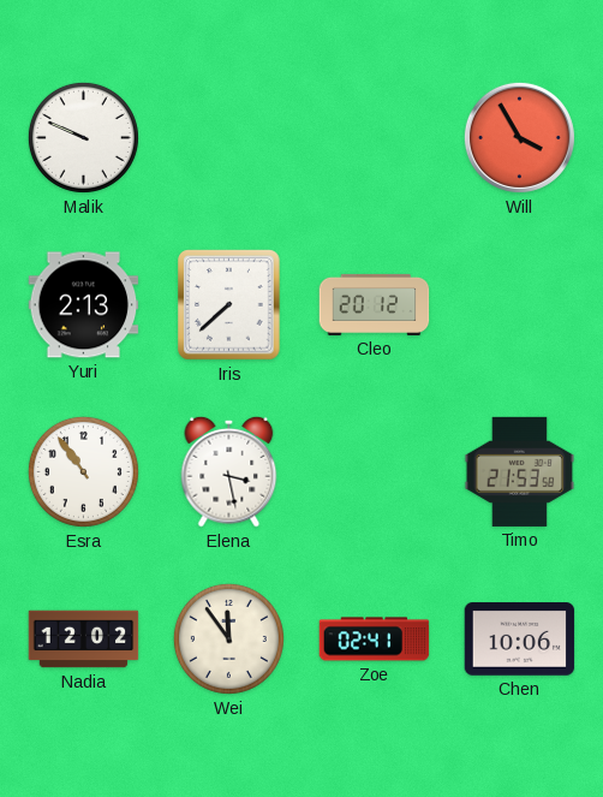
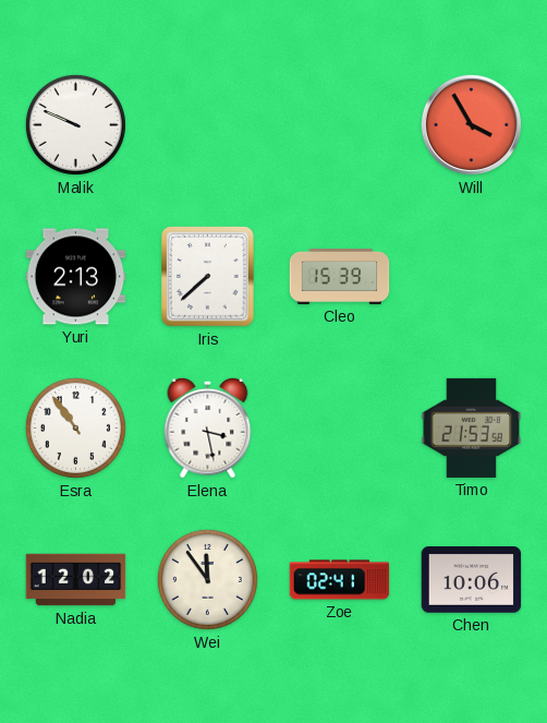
Cleo: 20:12 -> 15:39
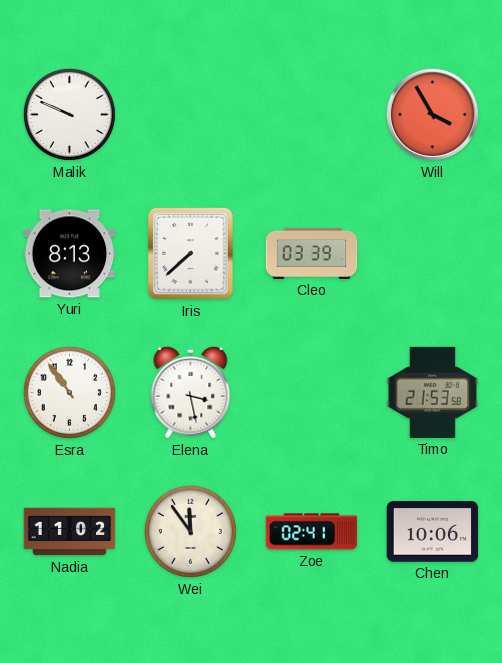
Yuri: 2:13 -> 8:13
Cleo: 15:39 -> 03:39
Nadia: 12:02 -> 11:02
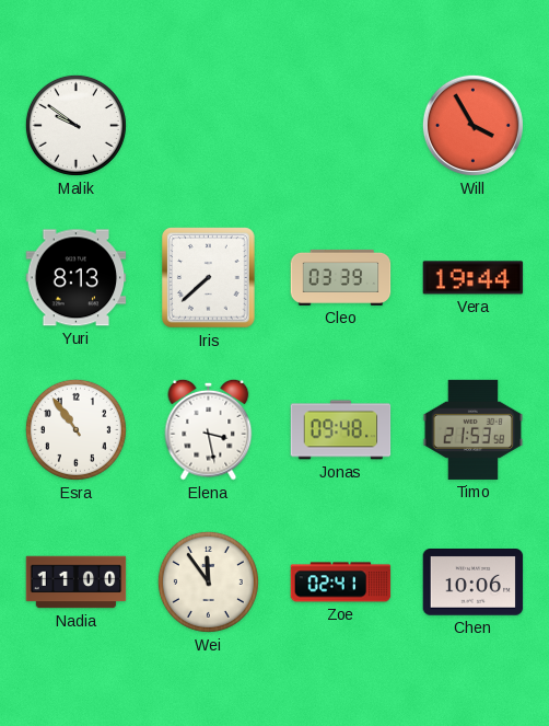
Malik: 9:49 -> 9:51
Vera: none -> 19:44
Jonas: none -> 09:48
Nadia: 11:02 -> 11:00
